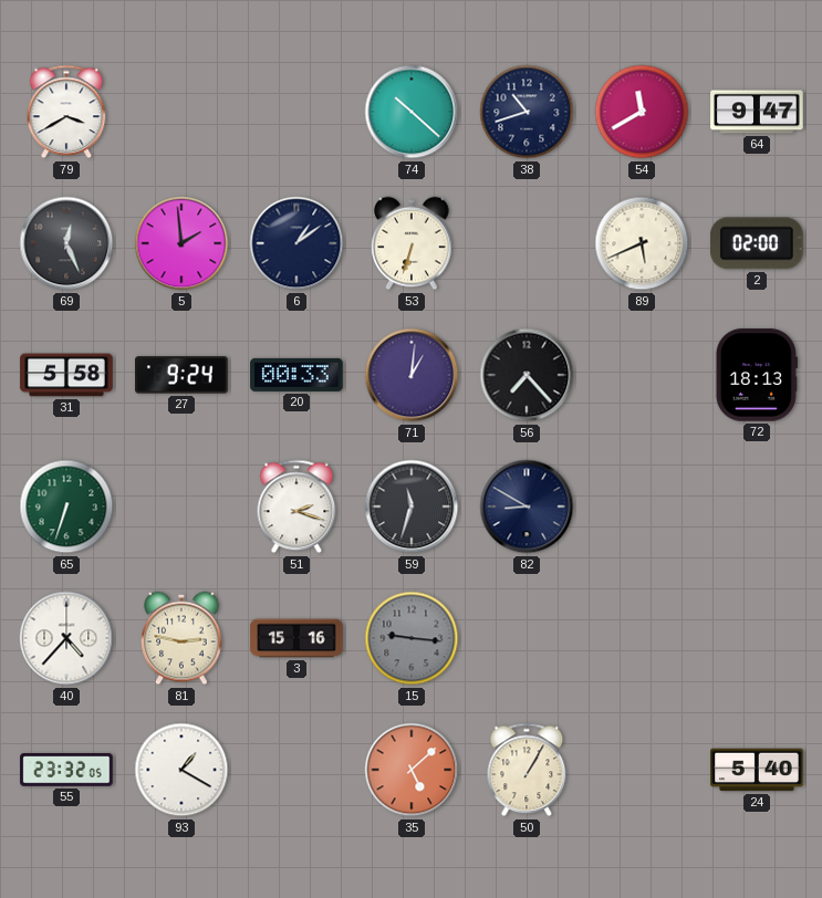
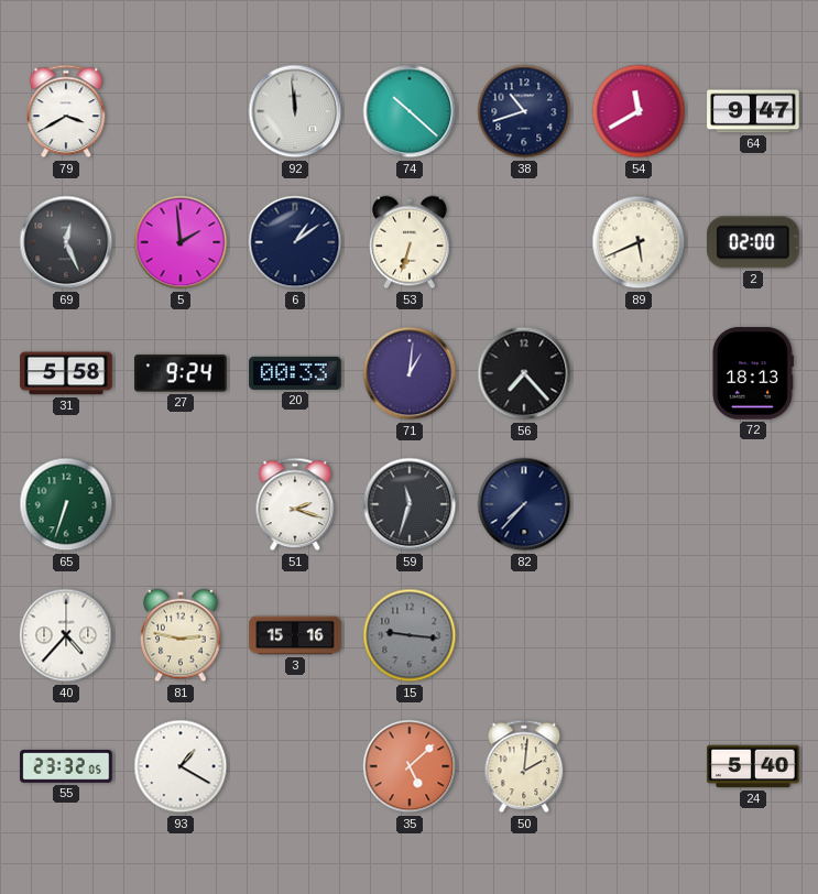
92: none -> 11:59
82: 8:50 -> 7:37
50: 1:05 -> 2:01
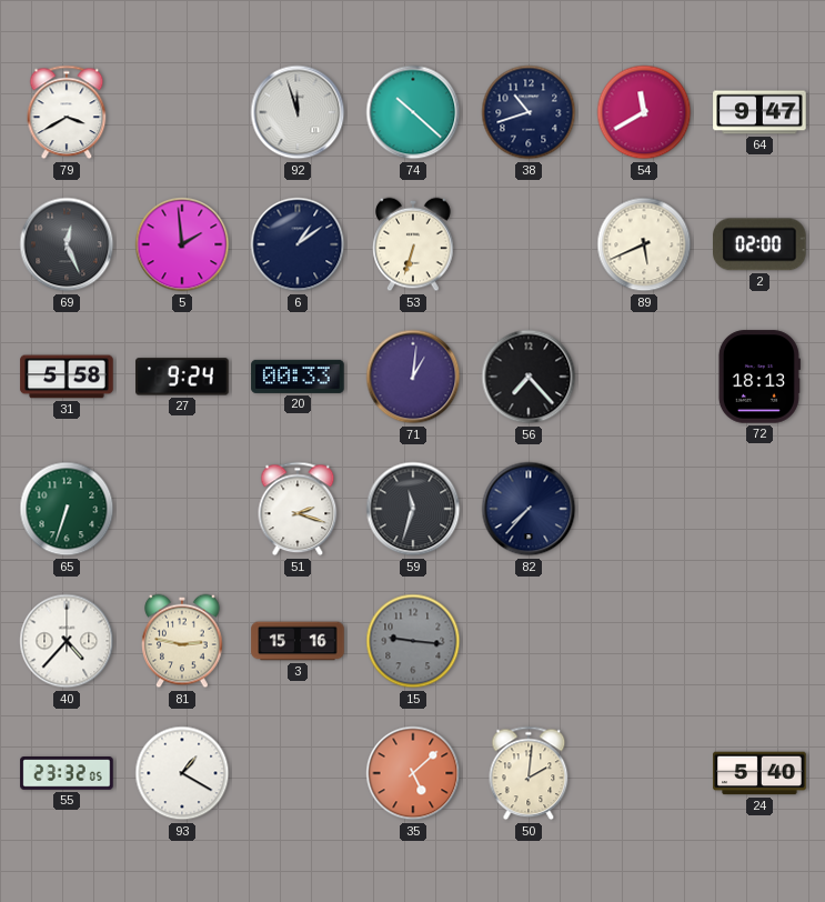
92: 11:59 -> 11:57
